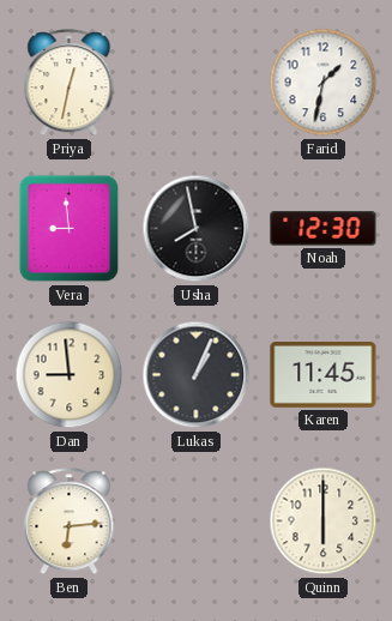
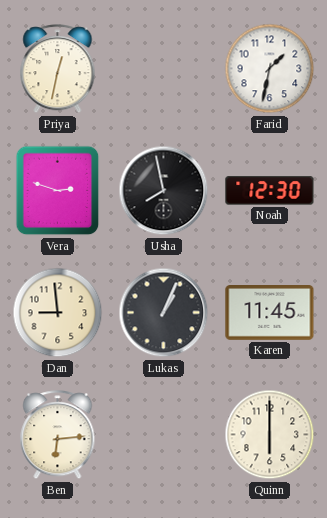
Vera: 8:59 -> 2:48
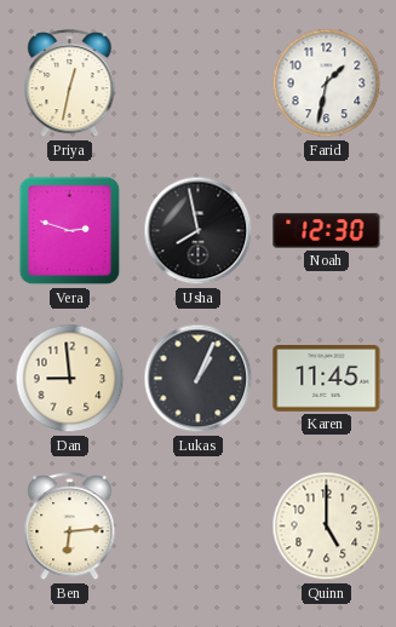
Quinn: 6:00 -> 5:00
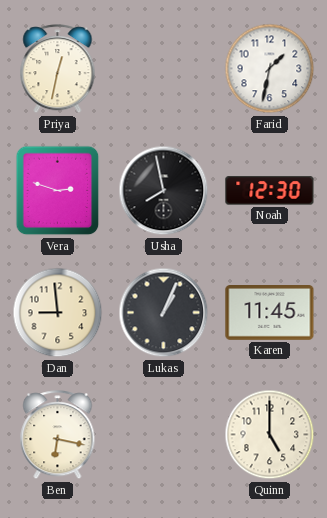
Ben: 6:14 -> 6:17
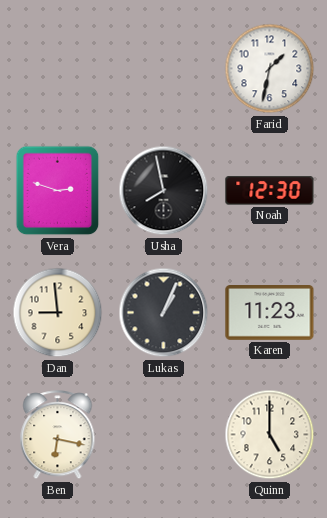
Priya: 12:32 -> none
Karen: 11:45 -> 11:23
